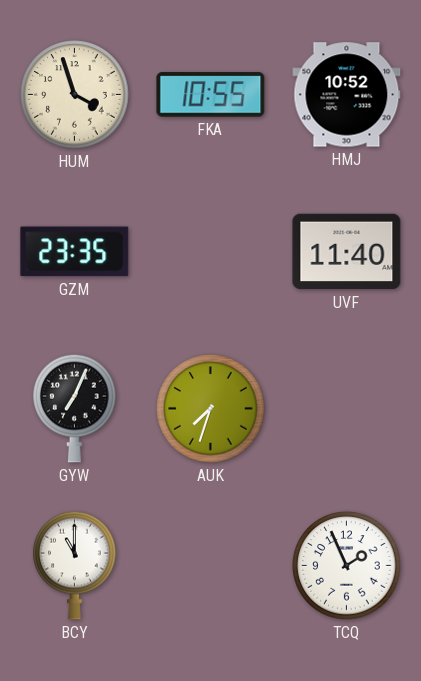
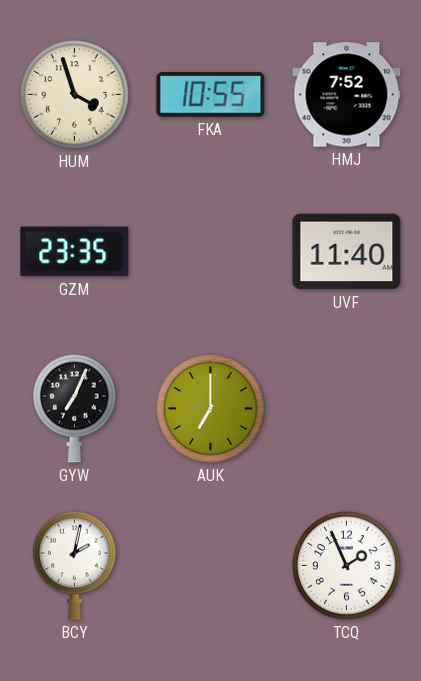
HMJ: 10:52 -> 7:52
AUK: 7:33 -> 7:00
BCY: 11:00 -> 2:02
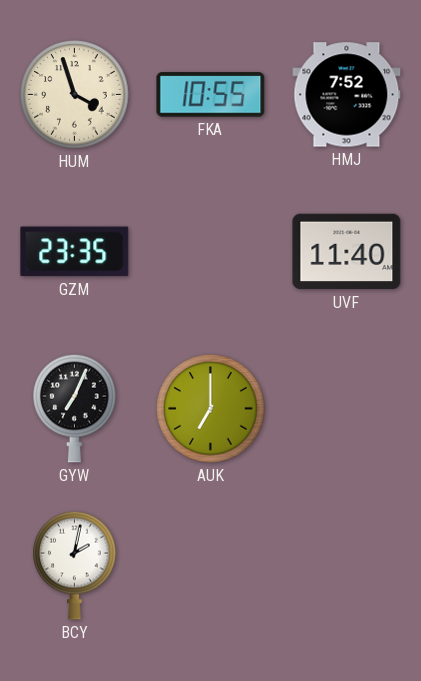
TCQ: 1:56 -> none
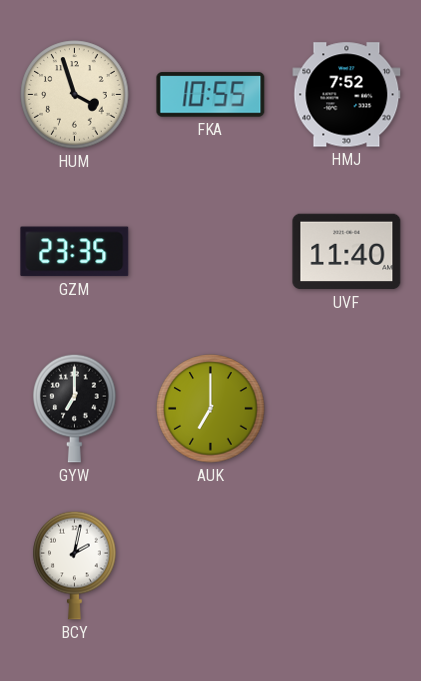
GYW: 7:04 -> 7:00
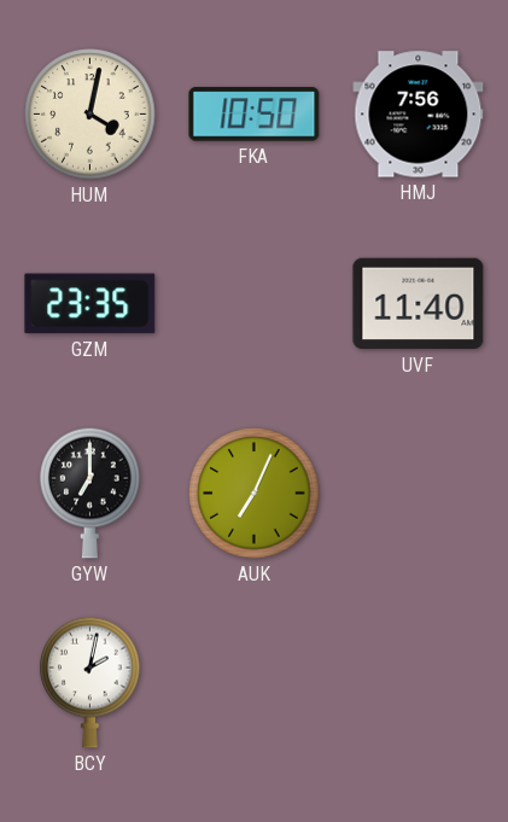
HUM: 3:57 -> 4:02
FKA: 10:55 -> 10:50
HMJ: 7:52 -> 7:56
AUK: 7:00 -> 7:04
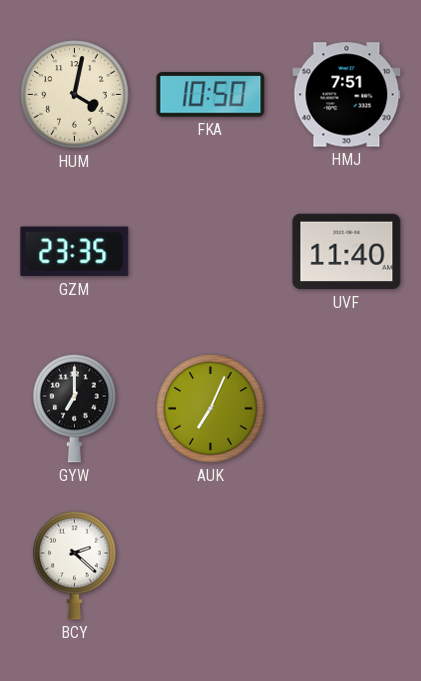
HMJ: 7:56 -> 7:51
BCY: 2:02 -> 2:22
